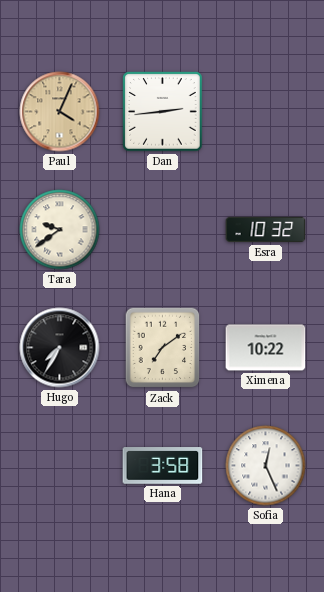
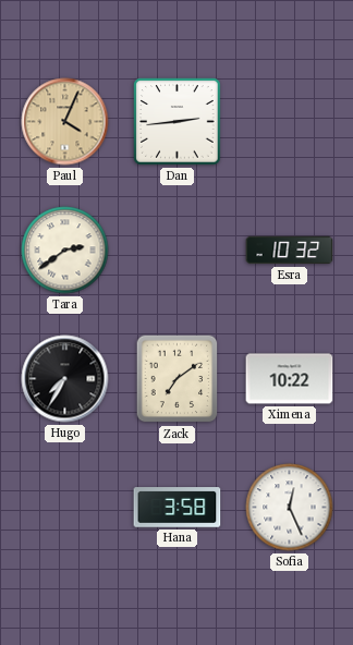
Tara: 9:39 -> 2:39
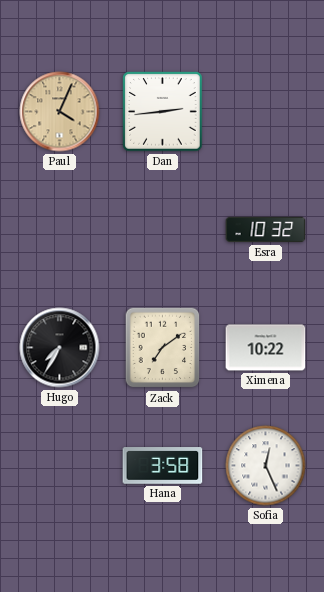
Tara: 2:39 -> none
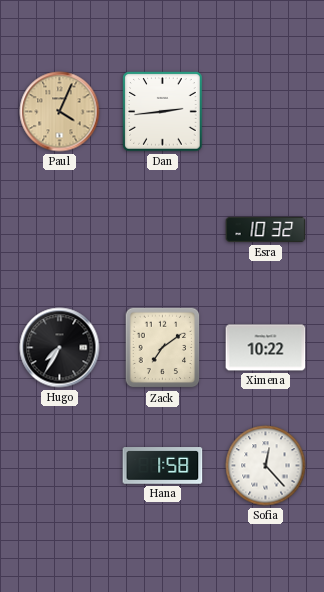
Hana: 3:58 -> 1:58
Sofia: 12:26 -> 12:23
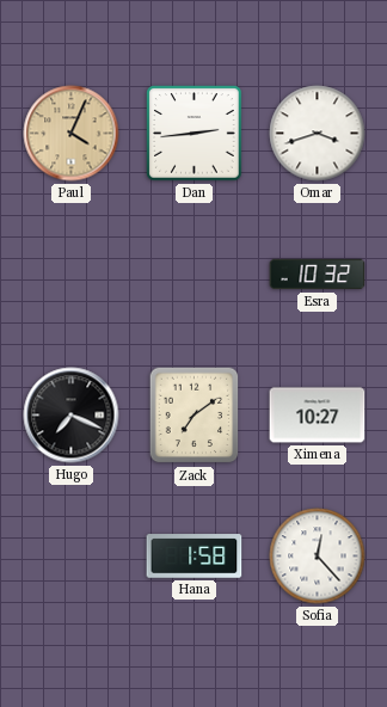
Omar: none -> 3:42
Hugo: 7:35 -> 7:19
Ximena: 10:22 -> 10:27
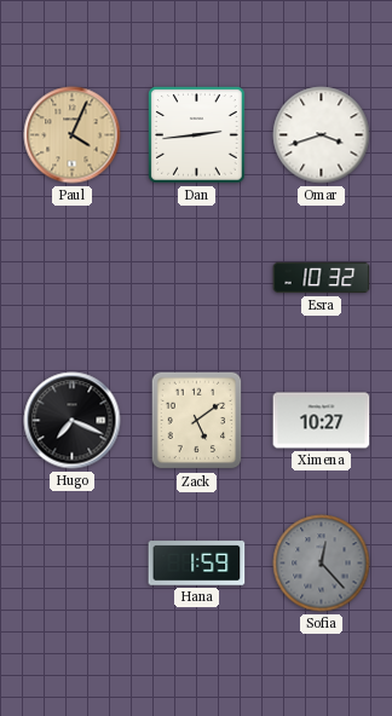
Zack: 7:09 -> 5:09
Hana: 1:58 -> 1:59
Sofia dial: white -> grey
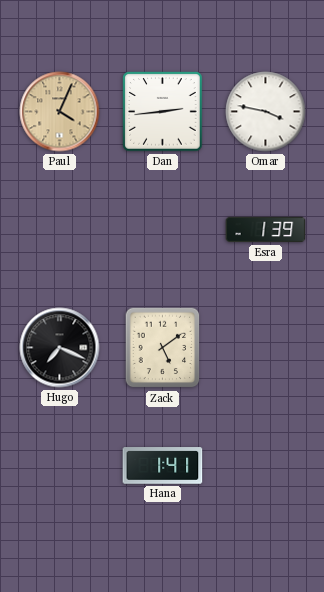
Omar: 3:42 -> 3:47
Esra: 10:32 -> 1:39
Ximena: 10:27 -> none
Hana: 1:59 -> 1:41
Sofia: 12:23 -> none
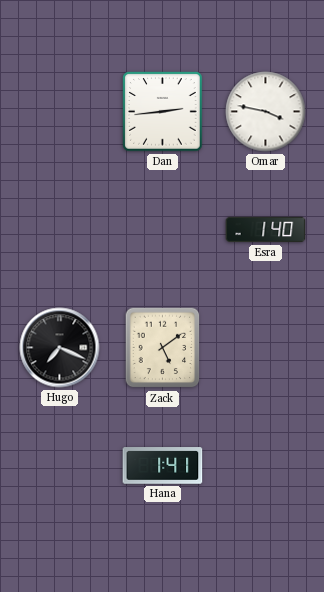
Paul: 4:04 -> none
Esra: 1:39 -> 1:40
